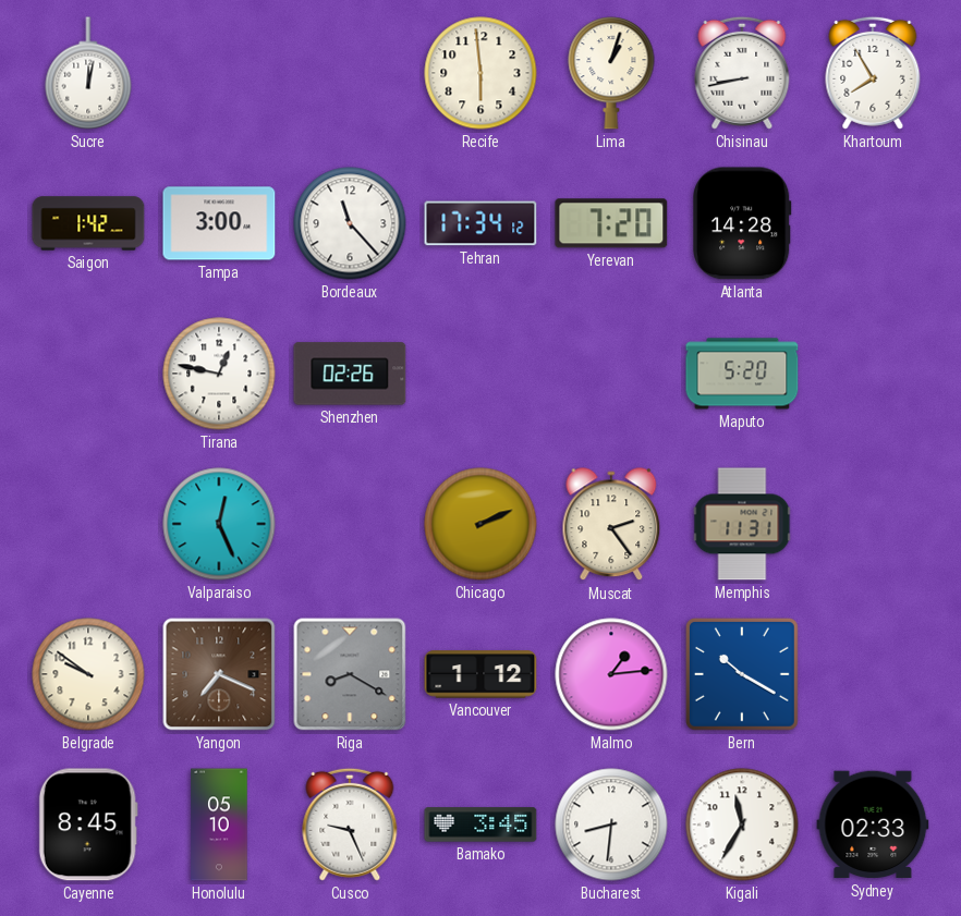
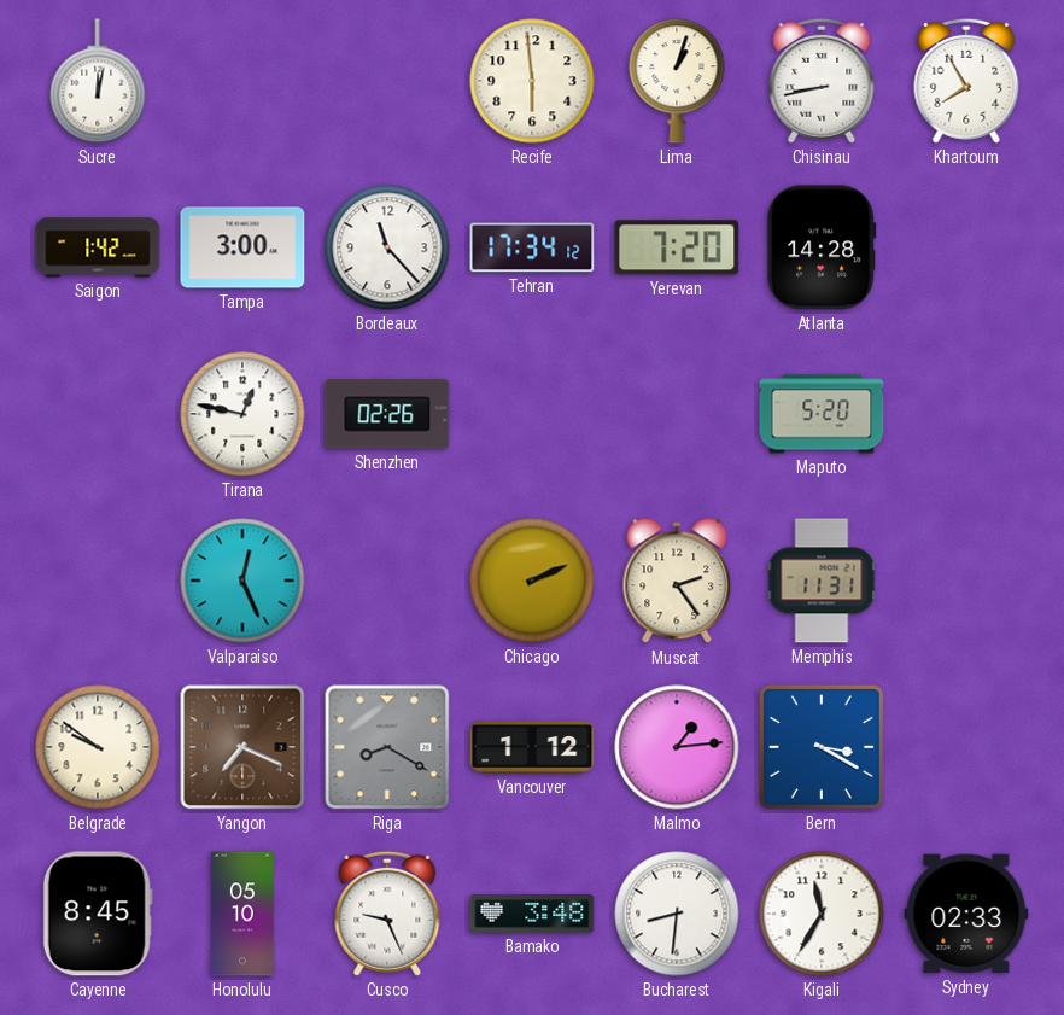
Bern: 10:20 -> 3:20
Bamako: 3:45 -> 3:48
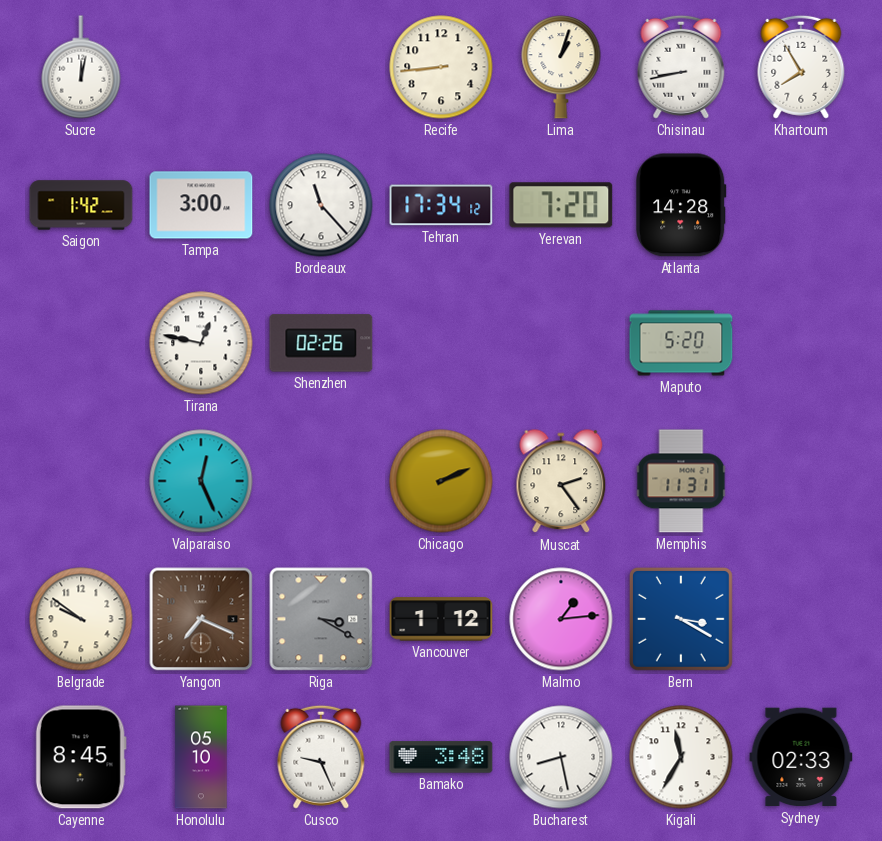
Recife: 5:59 -> 8:44
Riga: 8:20 -> 3:20
Bucharest: 8:31 -> 8:28
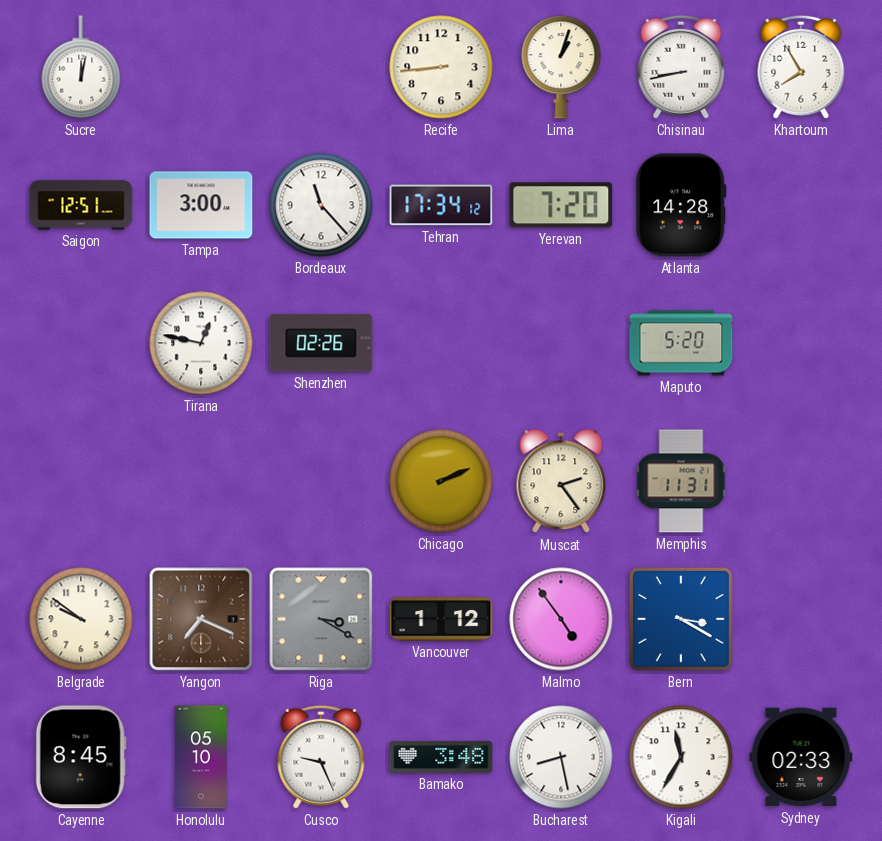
Saigon: 1:42 -> 12:51
Valparaiso: 12:26 -> none
Malmo: 1:14 -> 4:54
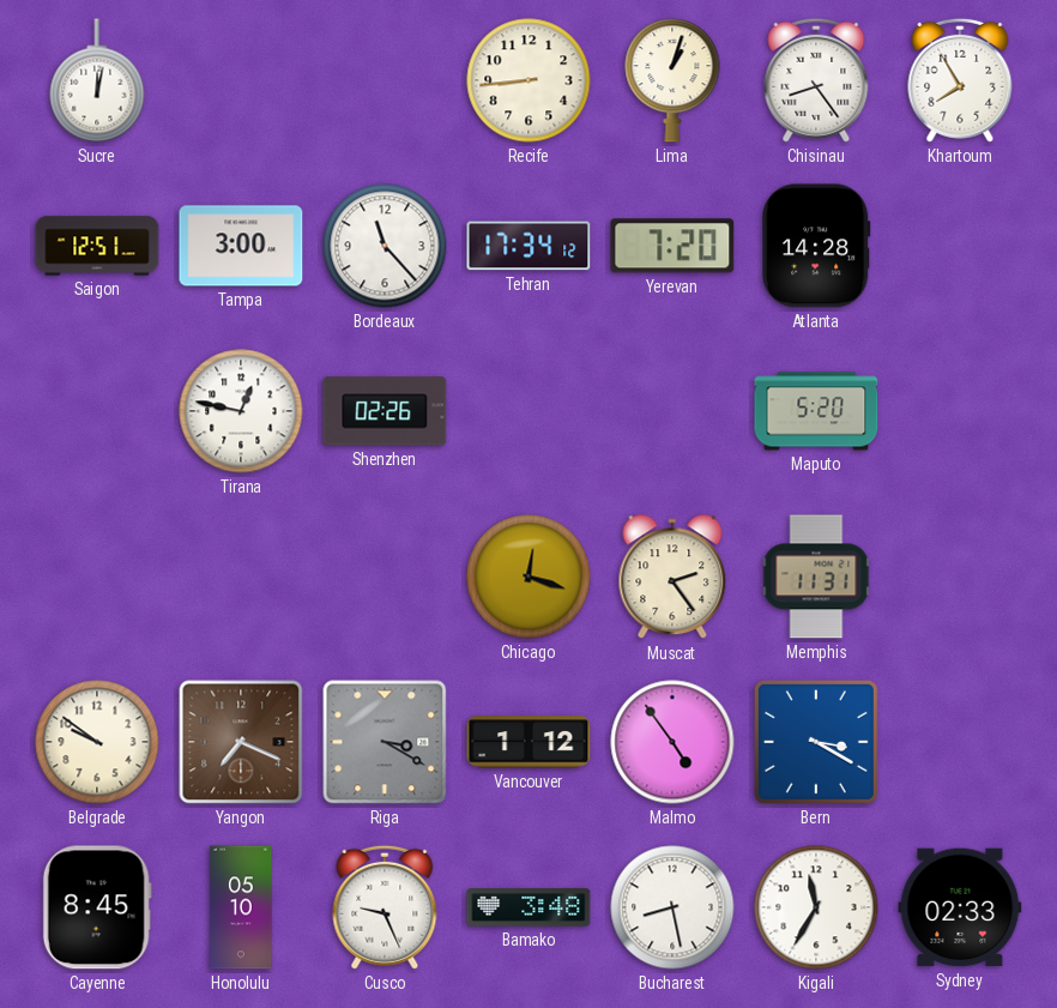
Chisinau: 8:43 -> 8:24
Chicago: 2:11 -> 12:18
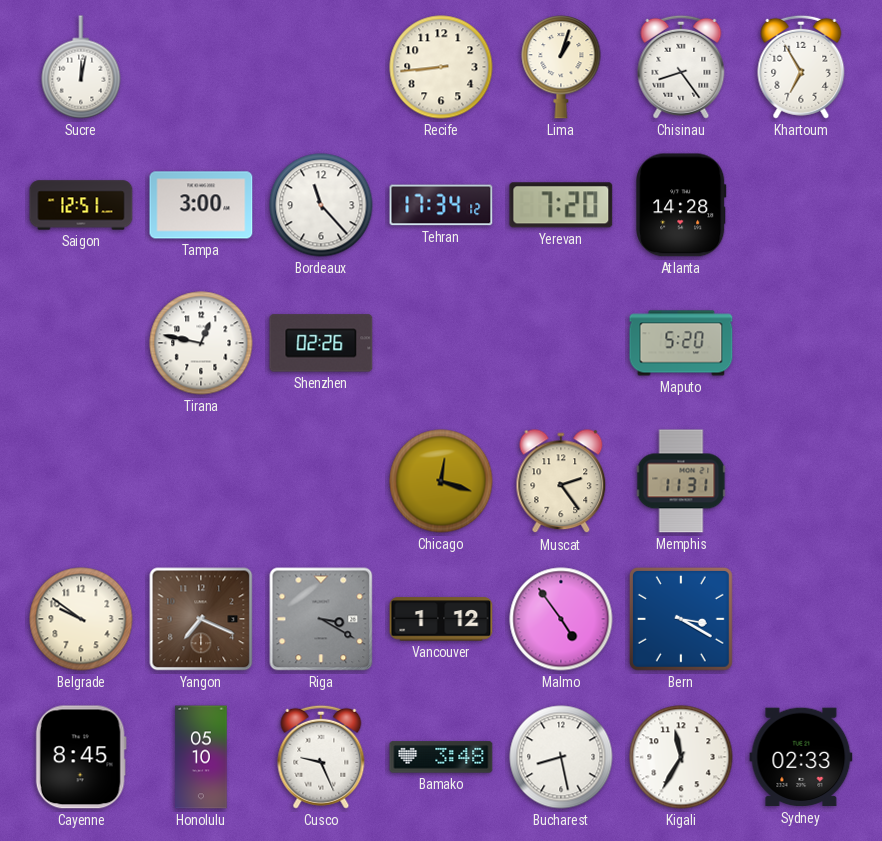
Khartoum: 7:55 -> 6:55
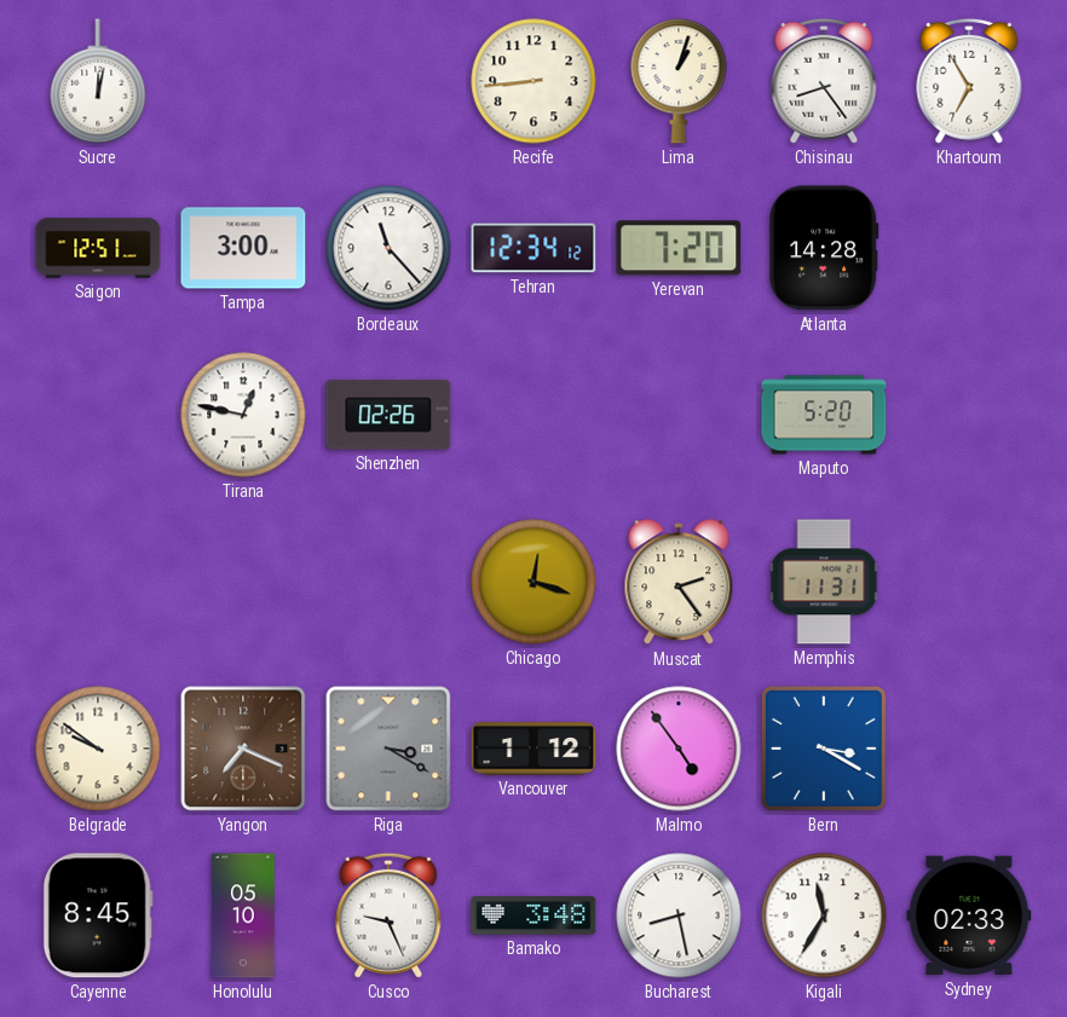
Tehran: 17:34 -> 12:34
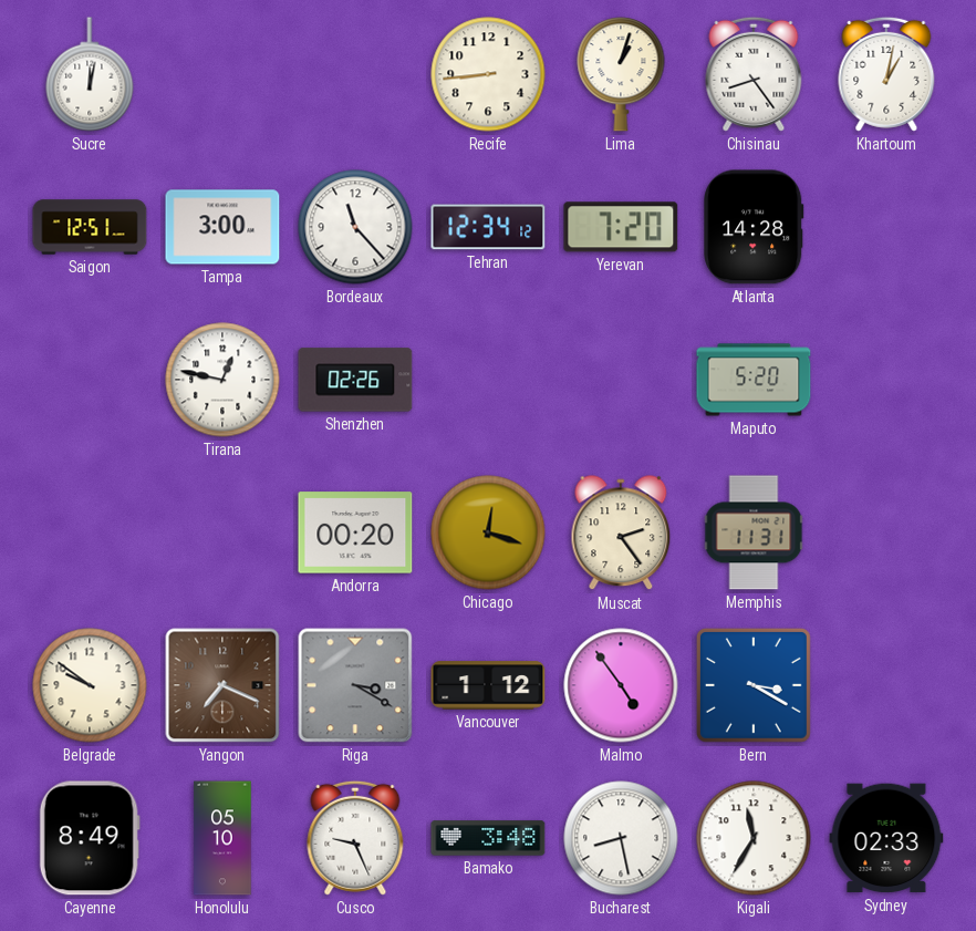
Khartoum: 6:55 -> 1:02
Andorra: none -> 00:20
Cayenne: 8:45 -> 8:49
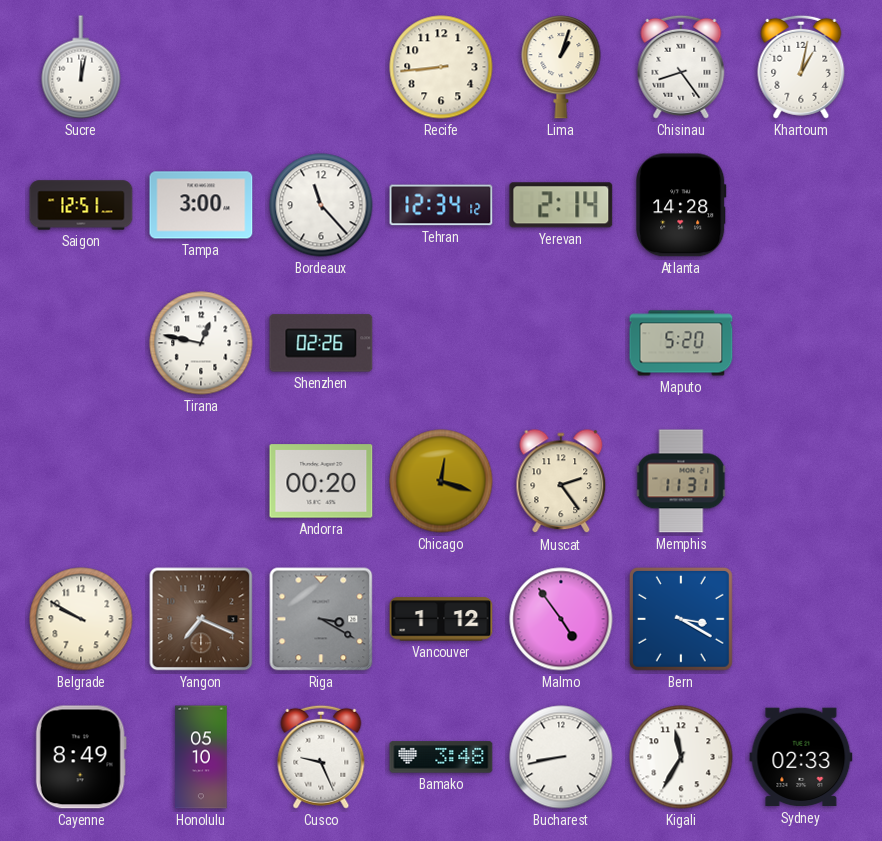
Yerevan: 7:20 -> 2:14
Belgrade: 9:51 -> 9:50
Bucharest: 8:28 -> 8:43
